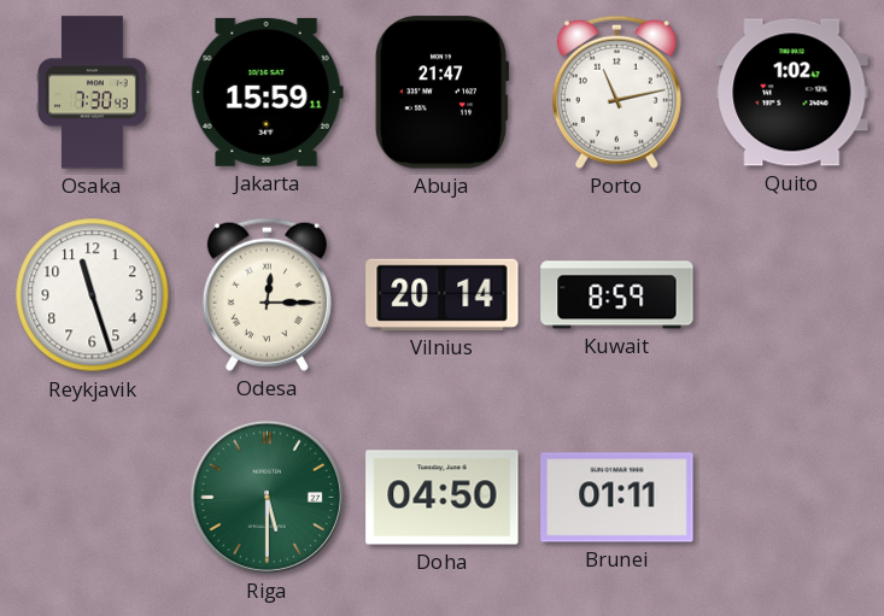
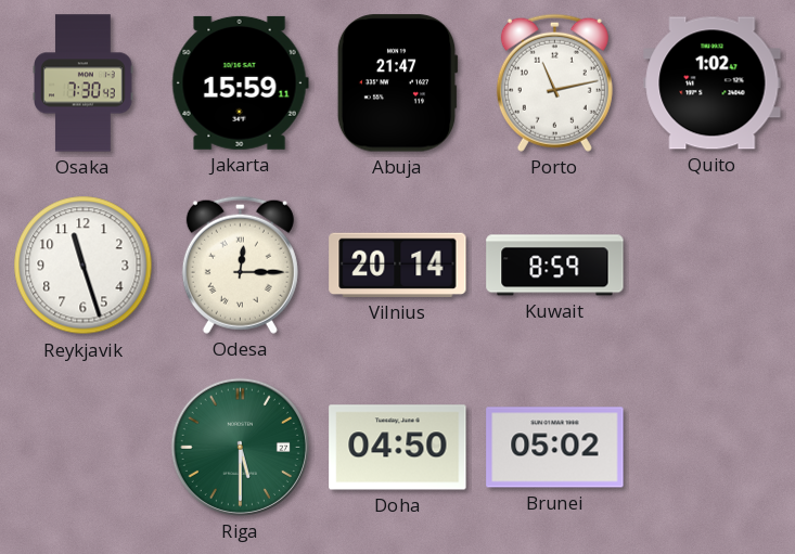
Brunei: 01:11 -> 05:02
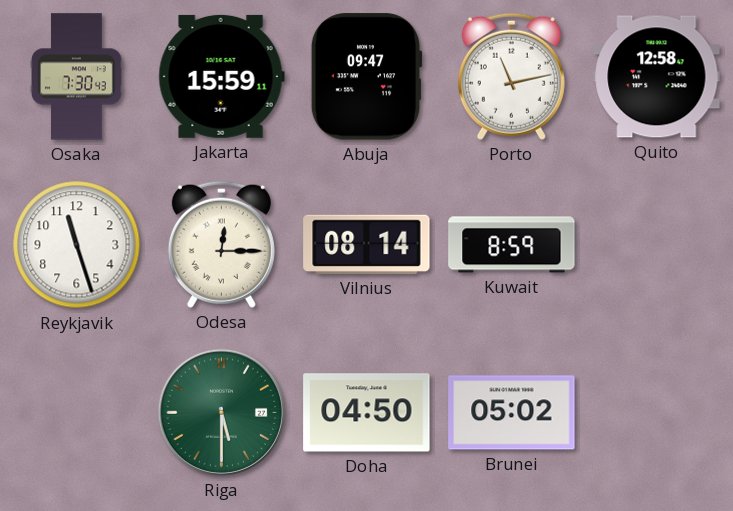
Abuja: 21:47 -> 09:47
Quito: 1:02 -> 12:58
Vilnius: 20:14 -> 08:14
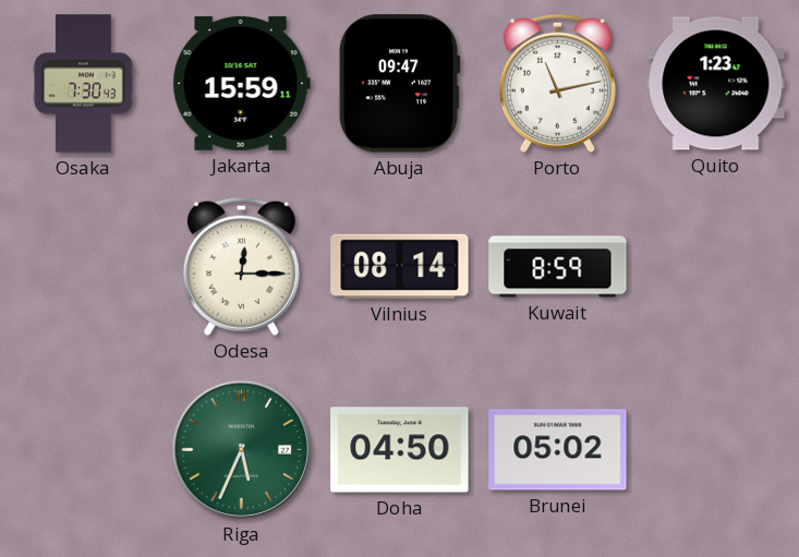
Quito: 12:58 -> 1:23
Reykjavik: 11:27 -> none
Riga: 5:30 -> 5:34
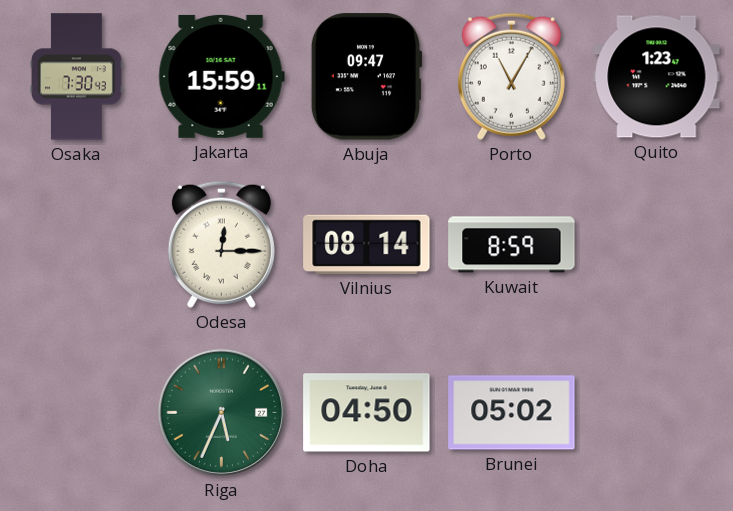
Porto: 11:13 -> 11:05
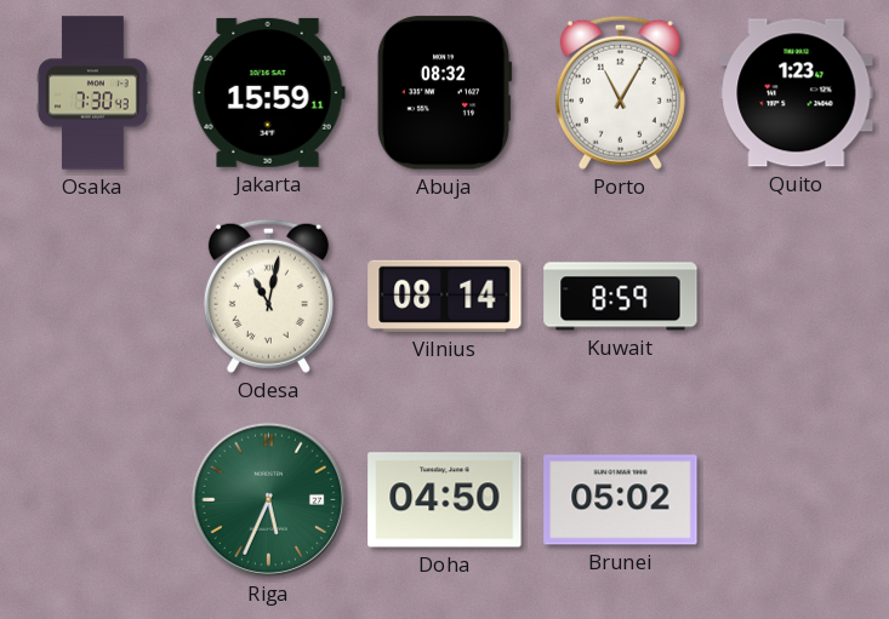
Abuja: 09:47 -> 08:32
Odesa: 12:15 -> 11:02
